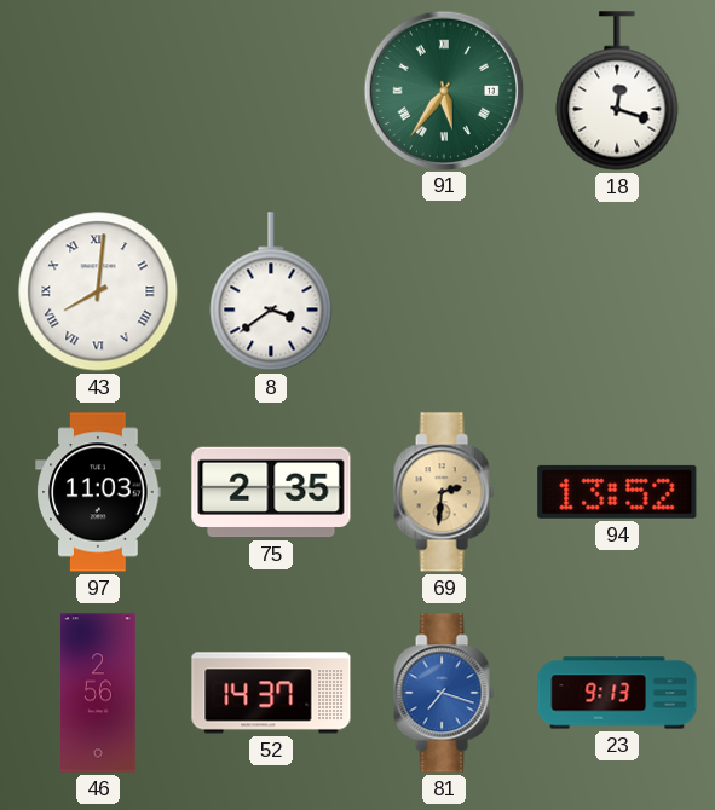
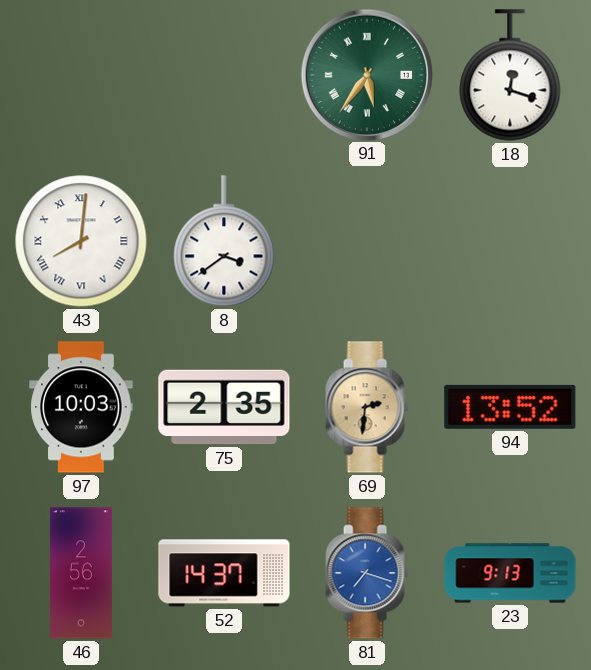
97: 11:03 -> 10:03
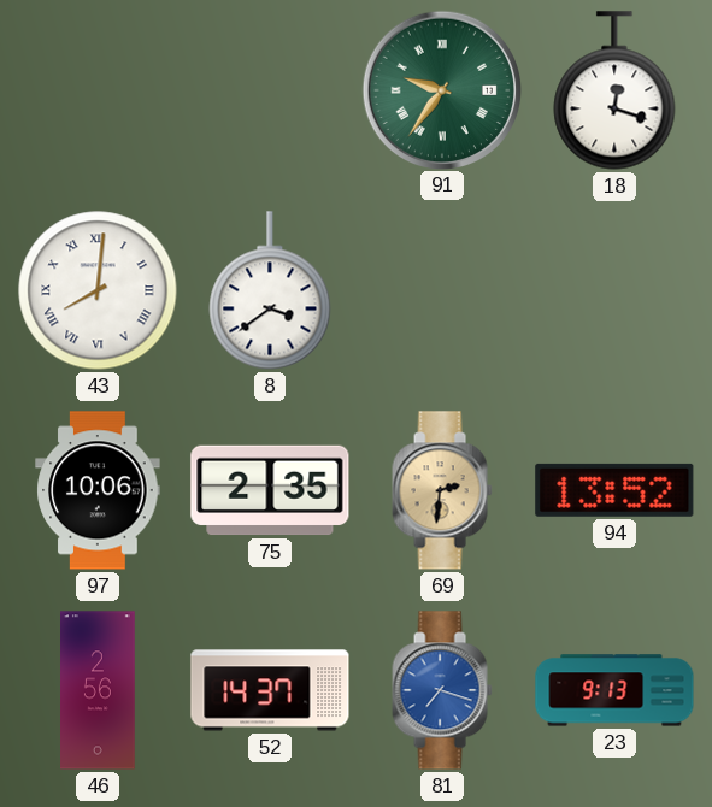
91: 5:36 -> 9:36
97: 10:03 -> 10:06
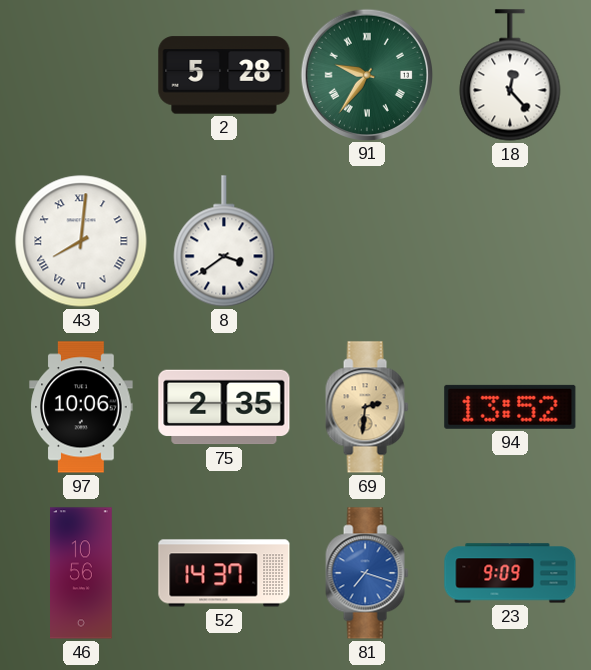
2: none -> 5:28
18: 12:18 -> 12:23
46: 2:56 -> 10:56
23: 9:13 -> 9:09
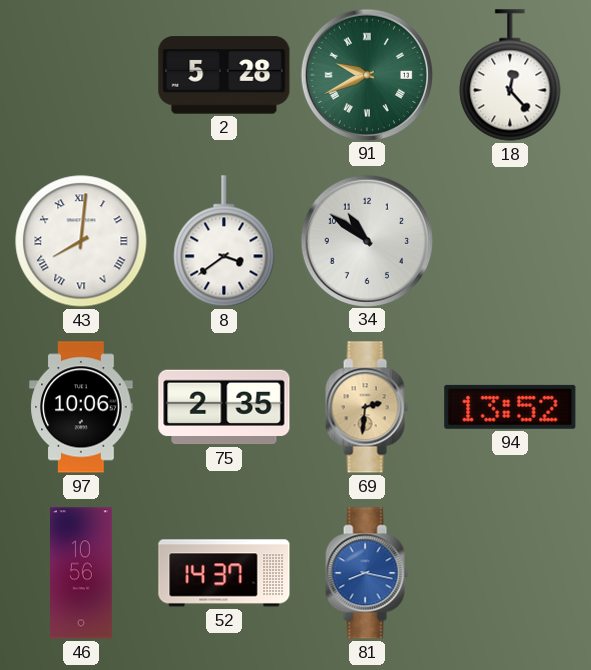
91: 9:36 -> 9:41
34: none -> 10:51
81: 7:18 -> 8:17
23: 9:09 -> none
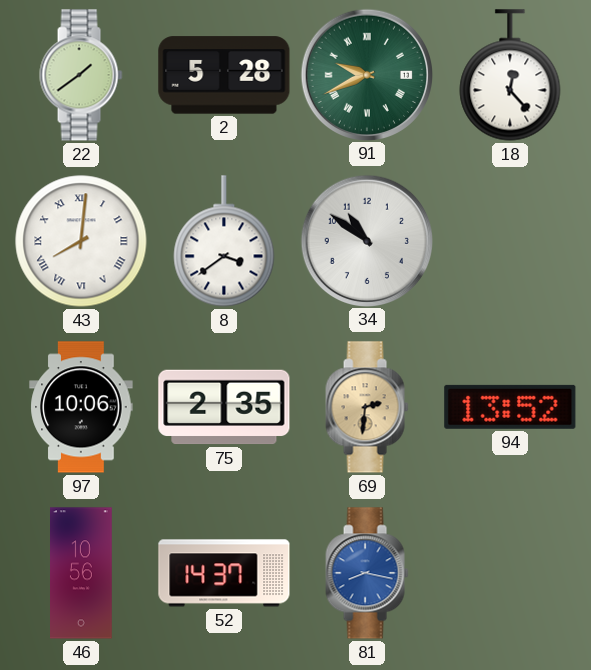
22: none -> 1:39
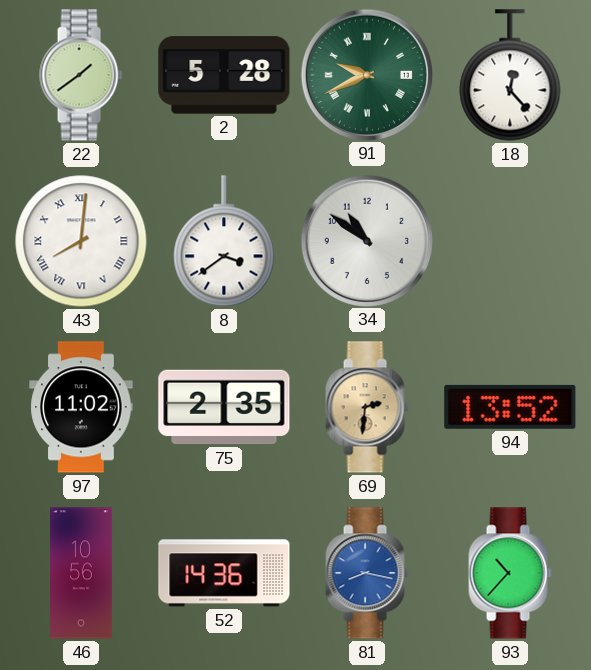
97: 10:06 -> 11:02
52: 14:37 -> 14:36
93: none -> 10:37
